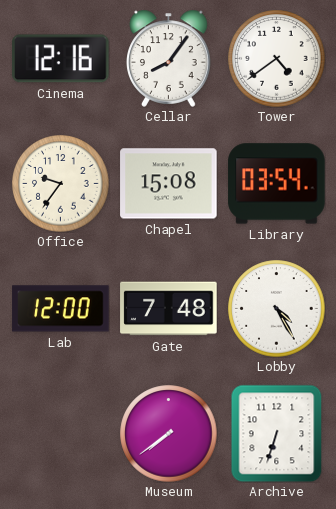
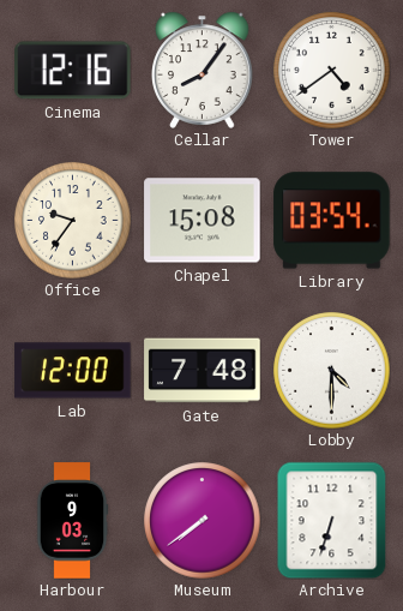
Lobby: 4:25 -> 4:30
Harbour: none -> 9:03
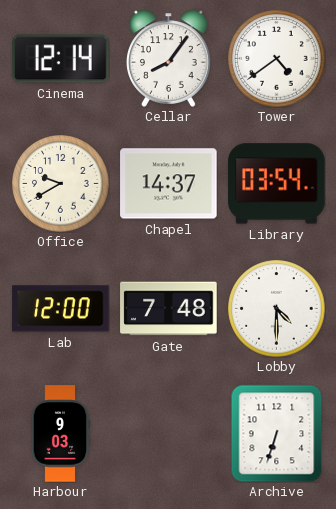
Cinema: 12:16 -> 12:14
Office: 9:36 -> 9:40
Chapel: 15:08 -> 14:37
Museum: 7:39 -> none
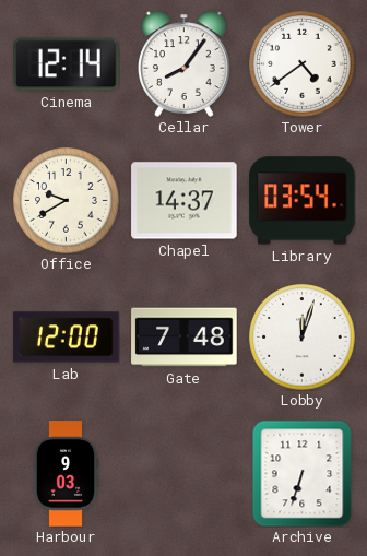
Lobby: 4:30 -> 12:03
